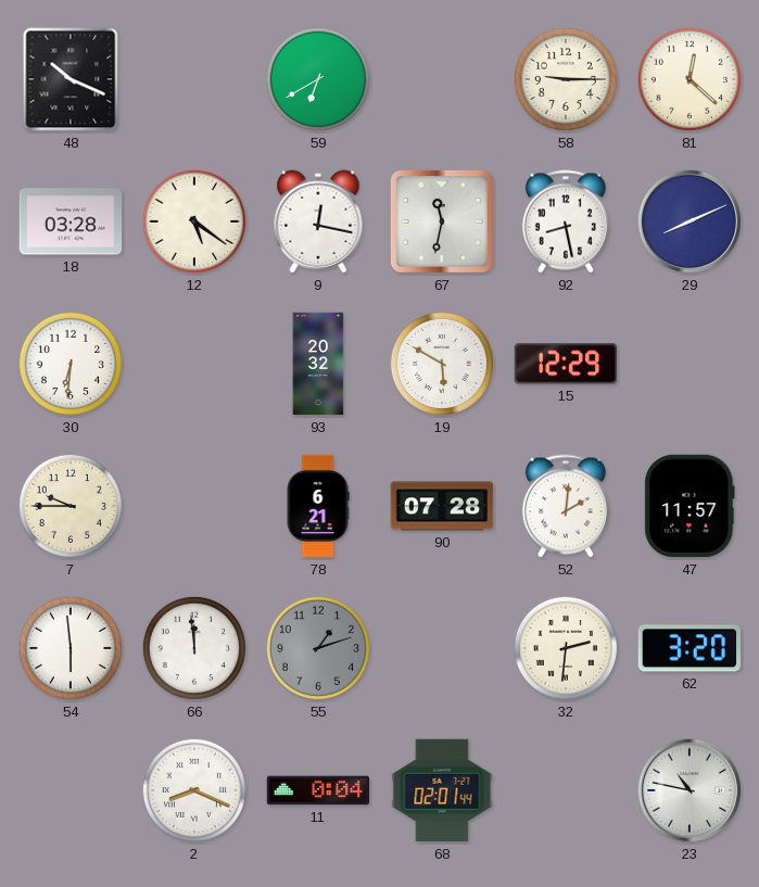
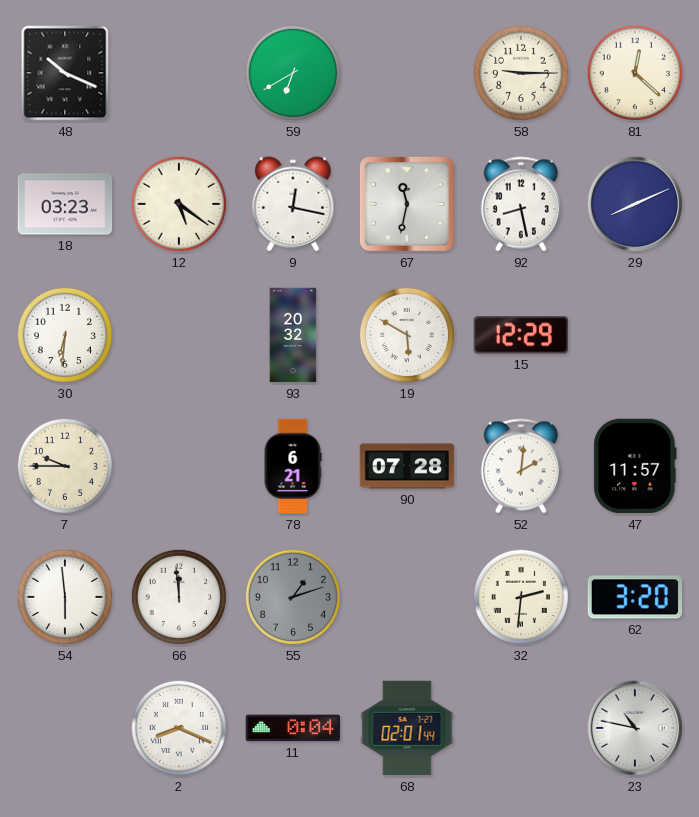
18: 03:28 -> 03:23
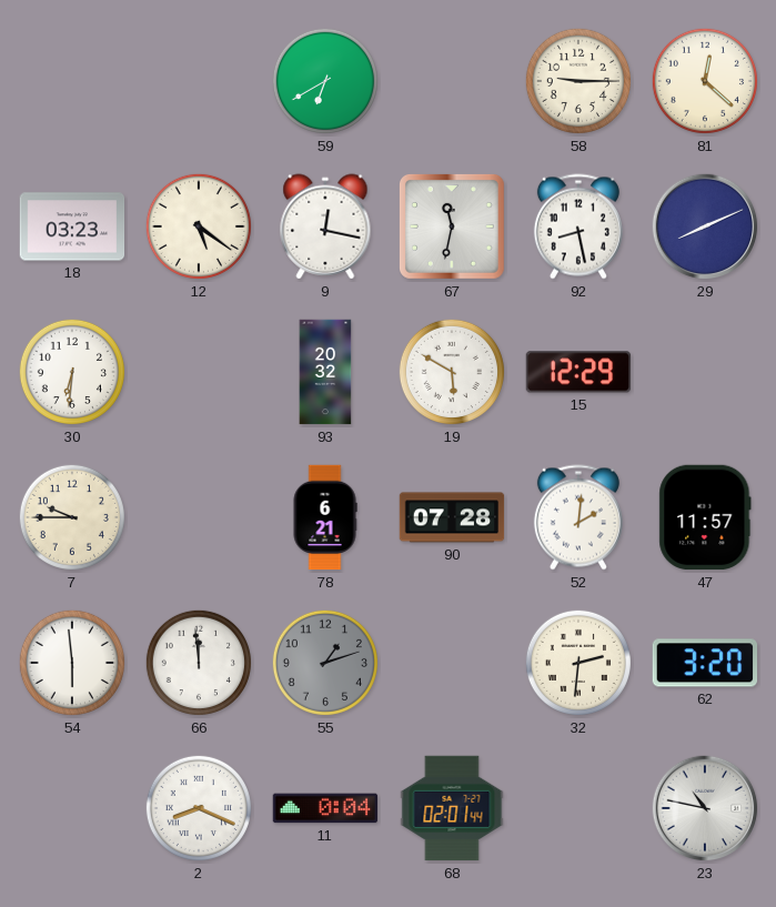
48: 10:19 -> none
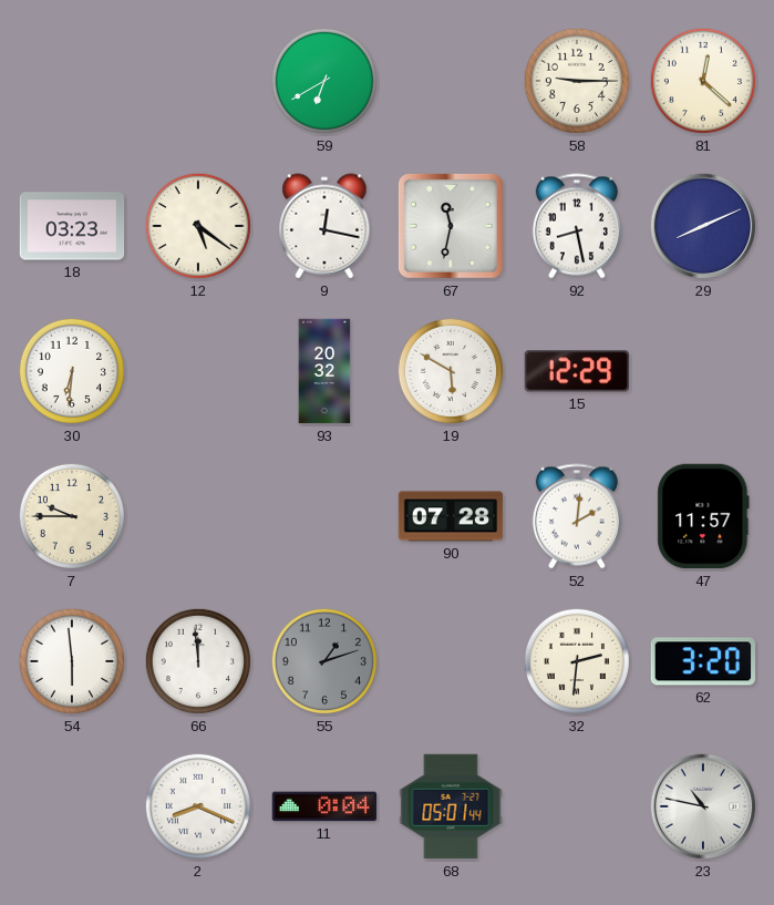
78: 6:21 -> none
68: 02:01 -> 05:01
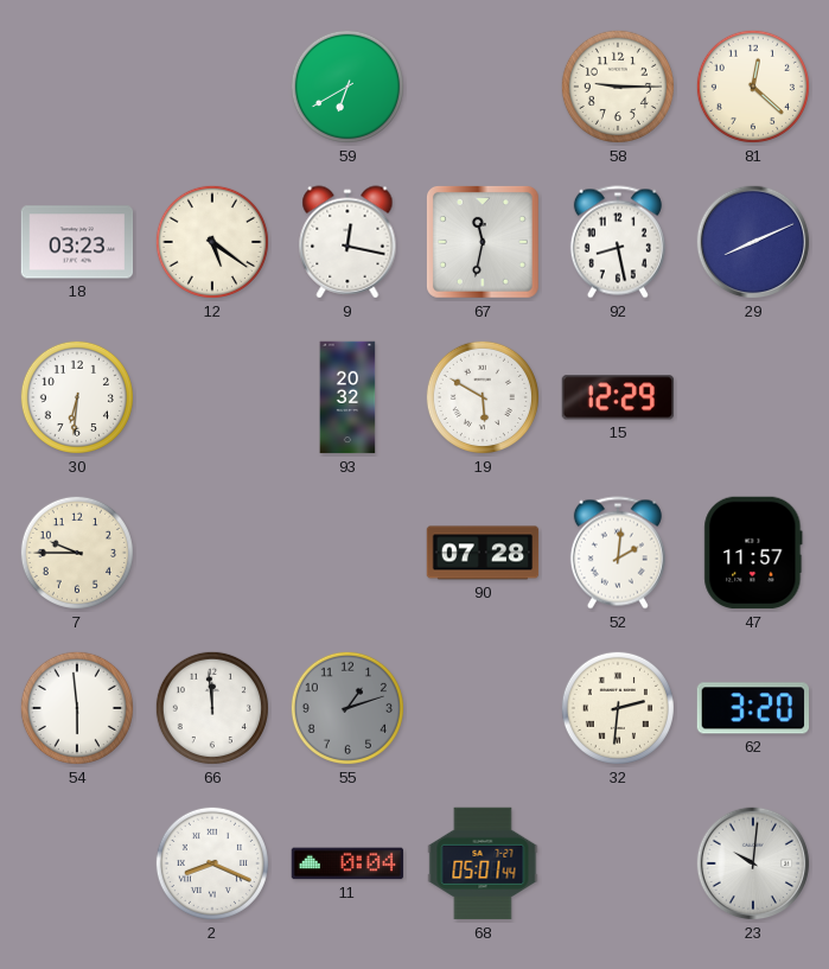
23: 10:47 -> 10:01
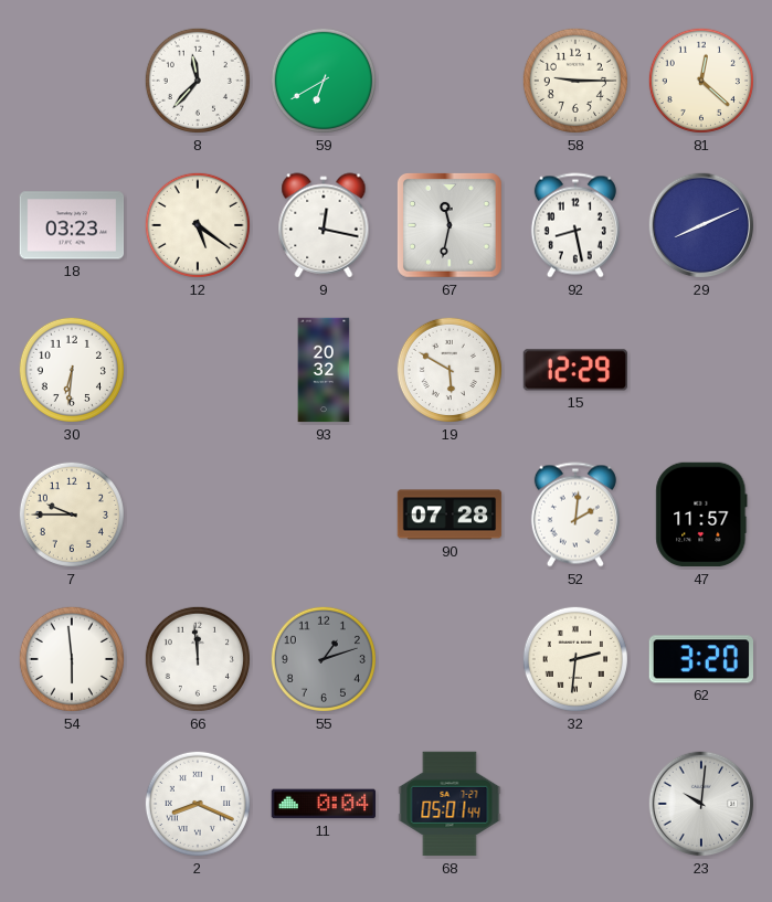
8: none -> 11:37
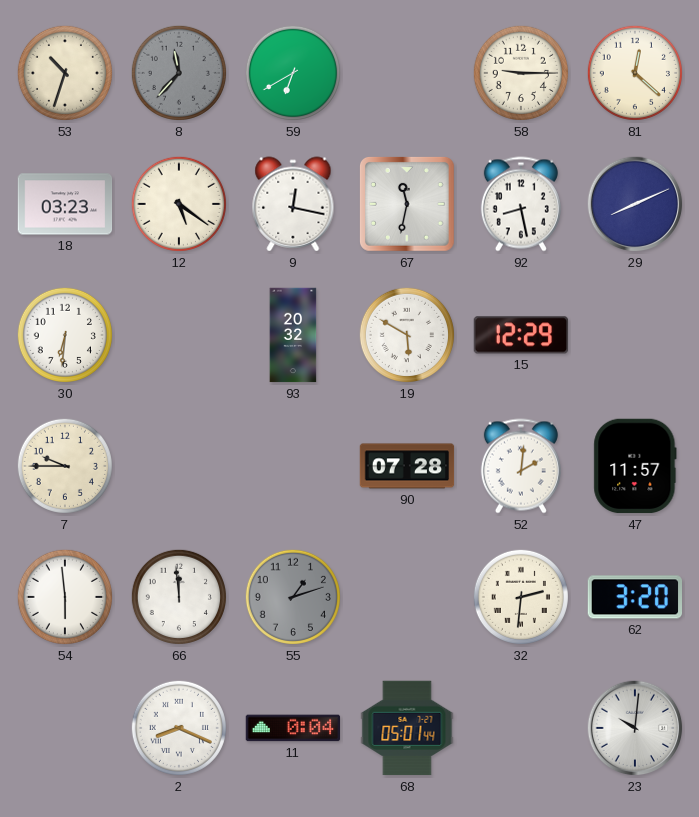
53: none -> 10:33
8 dial: white -> grey
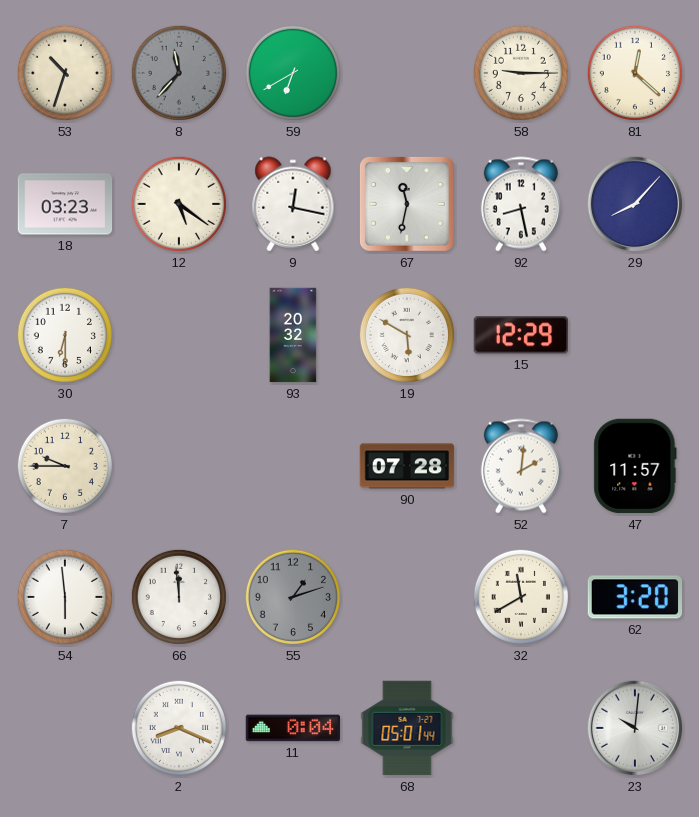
29: 8:11 -> 8:07
30: 6:31 -> 6:30
32: 2:31 -> 11:40
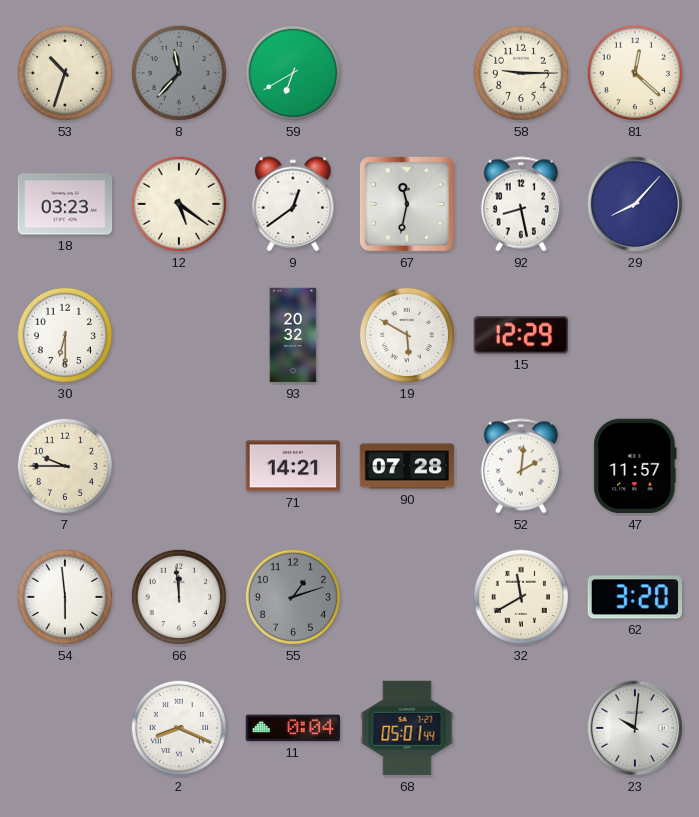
9: 12:17 -> 12:39
71: none -> 14:21
